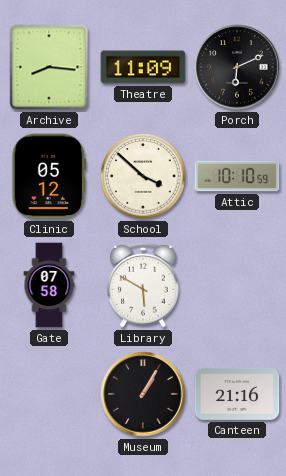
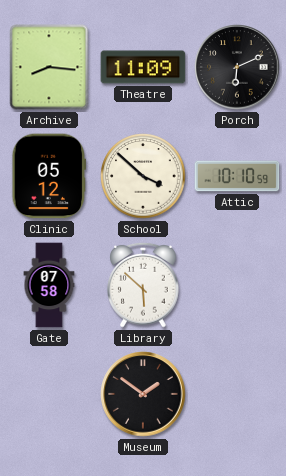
Library: 5:50 -> 5:52
Museum: 1:05 -> 1:51
Canteen: 21:16 -> none
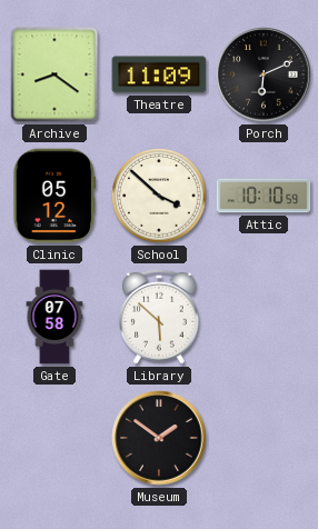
Archive: 8:16 -> 8:21
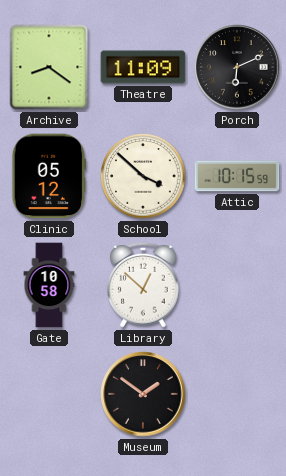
Attic: 10:10 -> 10:15
Gate: 07:58 -> 10:58
Library: 5:52 -> 12:52
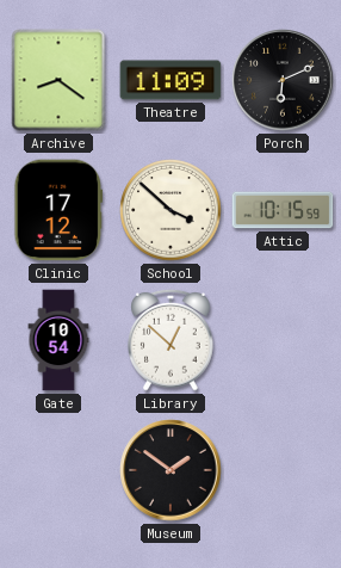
Clinic: 05:12 -> 17:12
Gate: 10:58 -> 10:54
